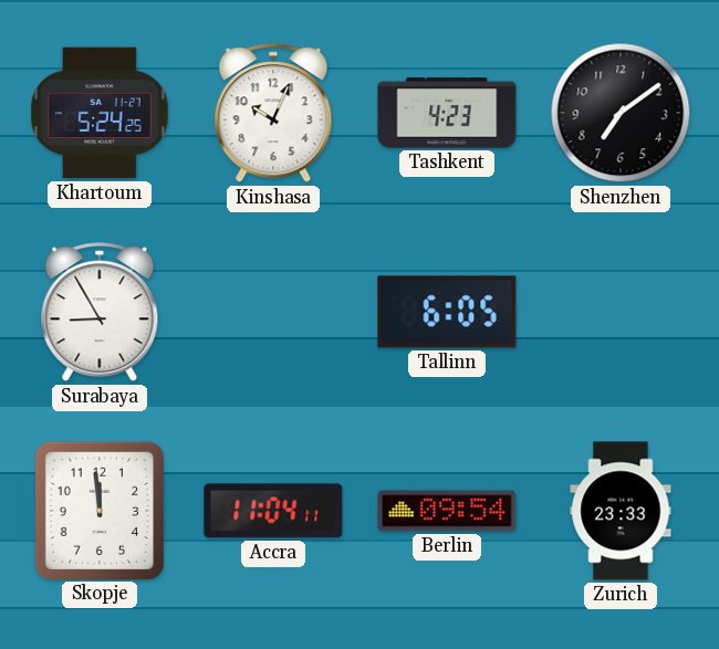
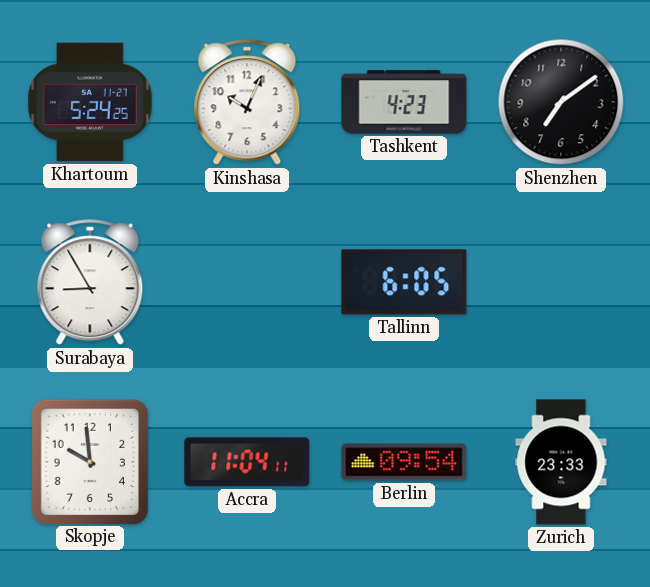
Skopje: 11:59 -> 9:59
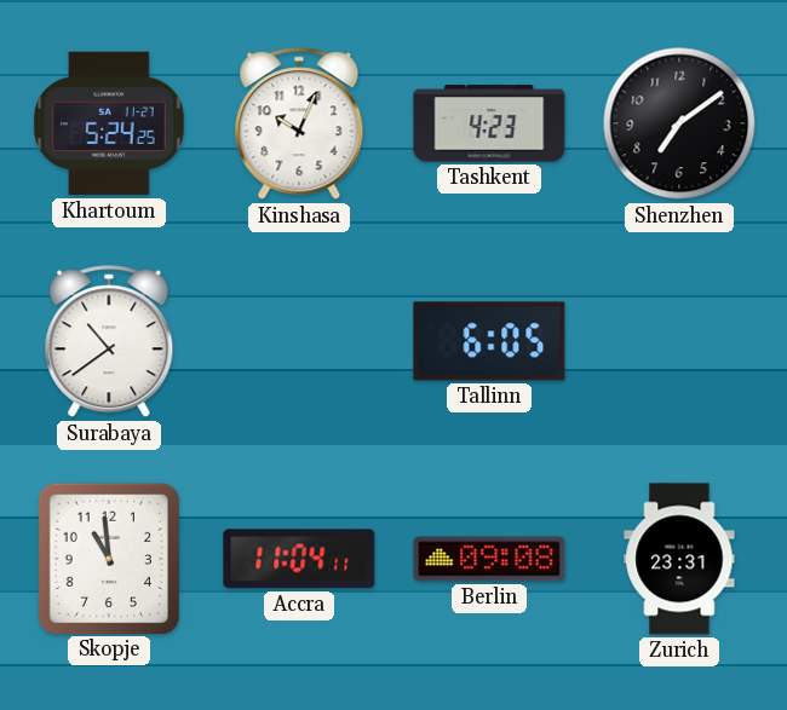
Surabaya: 8:55 -> 10:39
Skopje: 9:59 -> 10:59
Berlin: 09:54 -> 09:08
Zurich: 23:33 -> 23:31
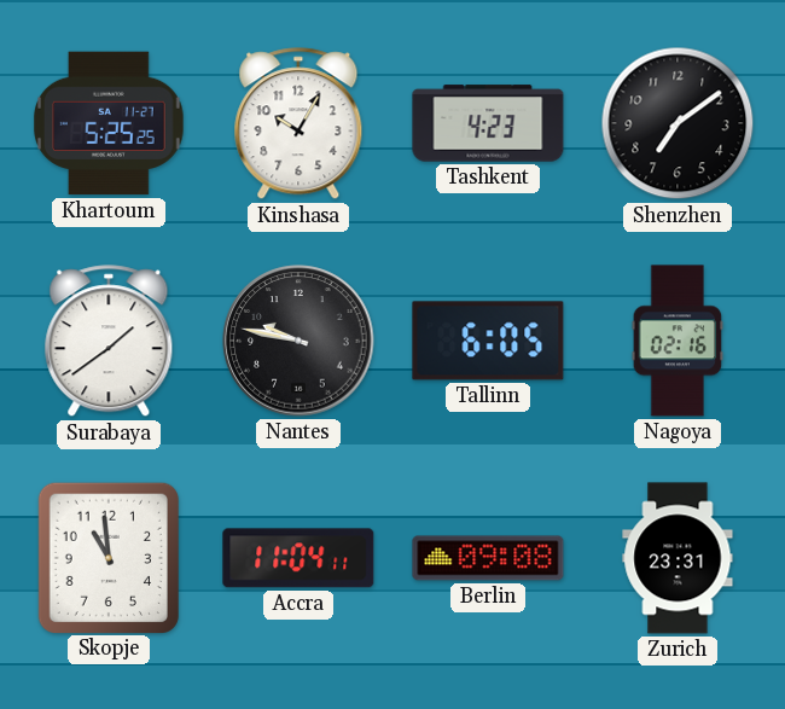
Khartoum: 5:24 -> 5:25
Kinshasa: 10:04 -> 10:05
Surabaya: 10:39 -> 1:39
Nantes: none -> 9:47
Nagoya: none -> 02:16
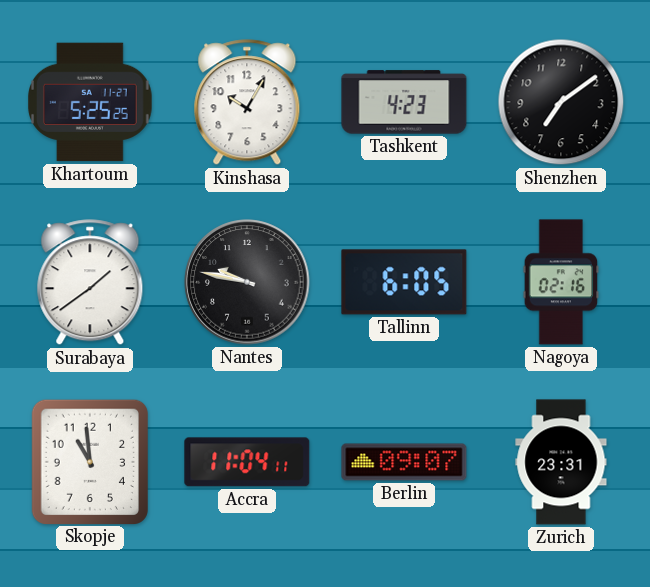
Berlin: 09:08 -> 09:07
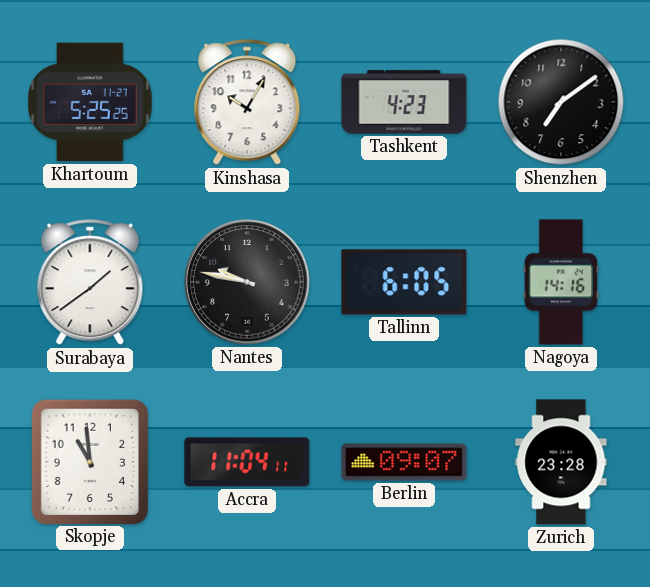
Nagoya: 02:16 -> 14:16
Zurich: 23:31 -> 23:28
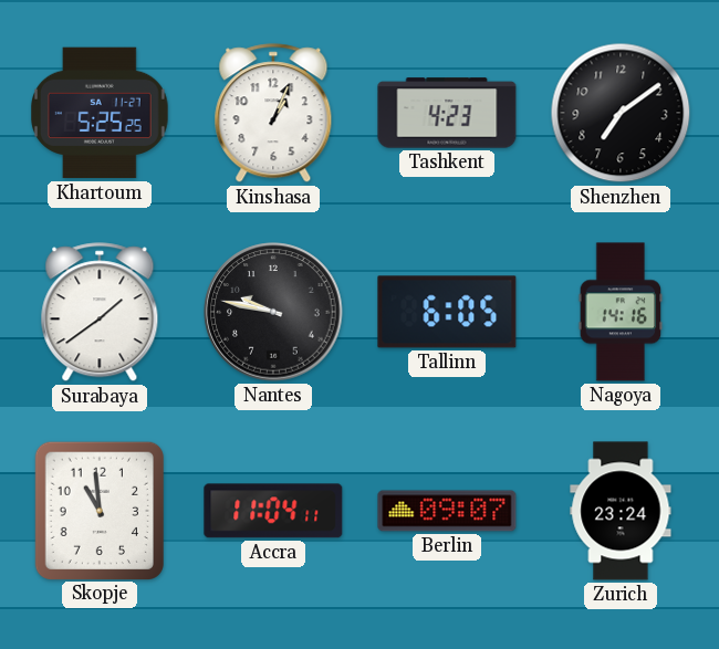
Kinshasa: 10:05 -> 1:04
Zurich: 23:28 -> 23:24
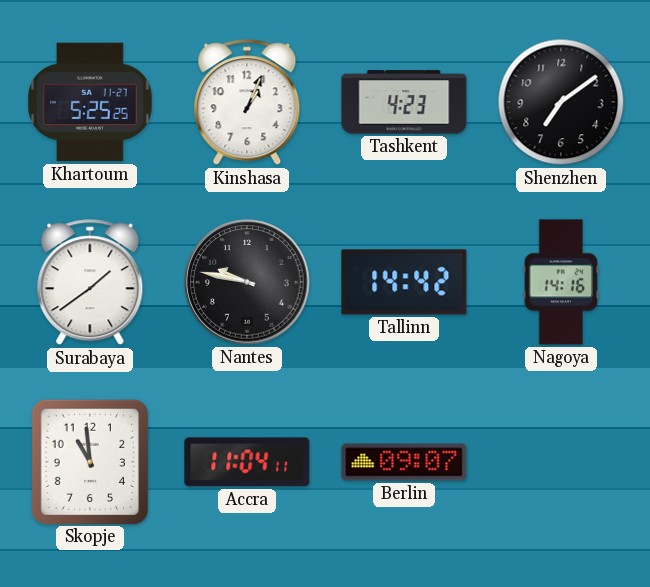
Tallinn: 6:05 -> 14:42
Zurich: 23:24 -> none
